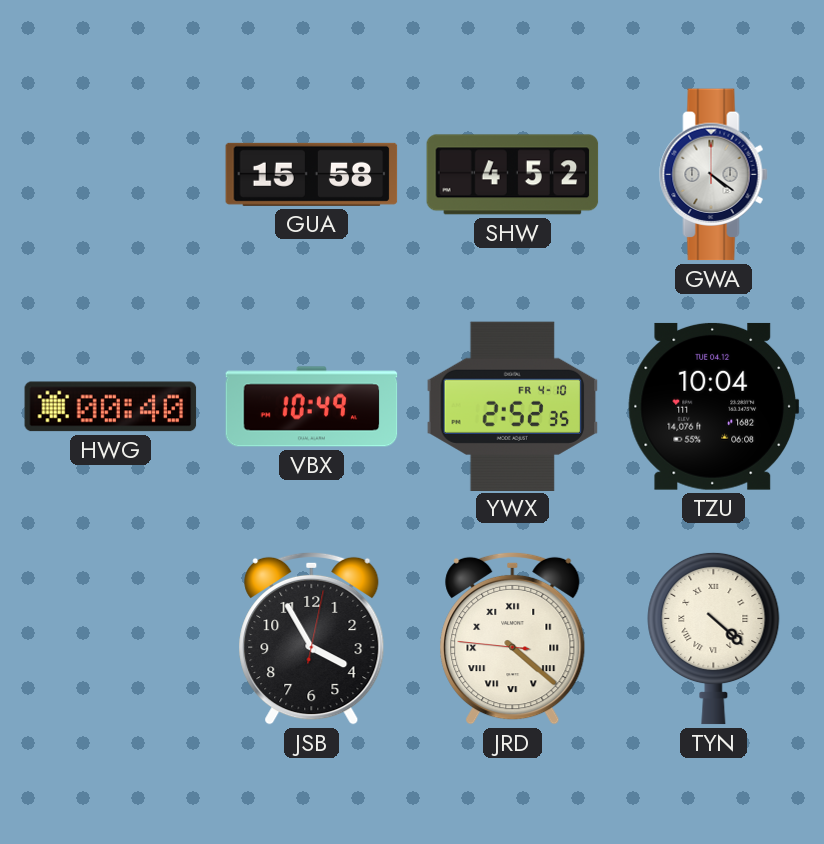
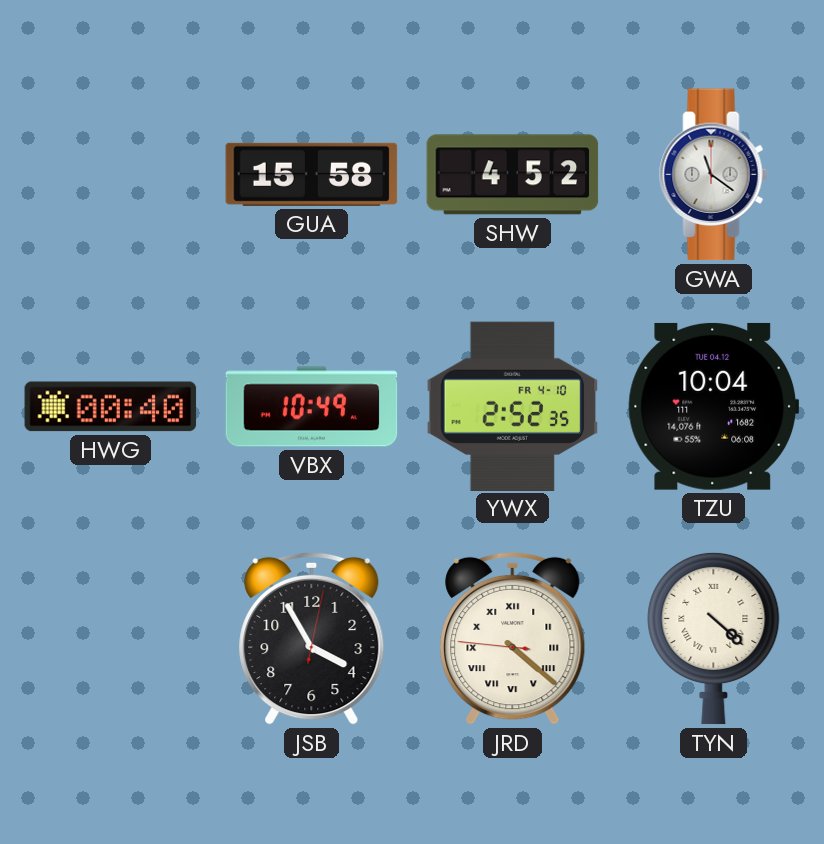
GWA: 4:21 -> 11:21
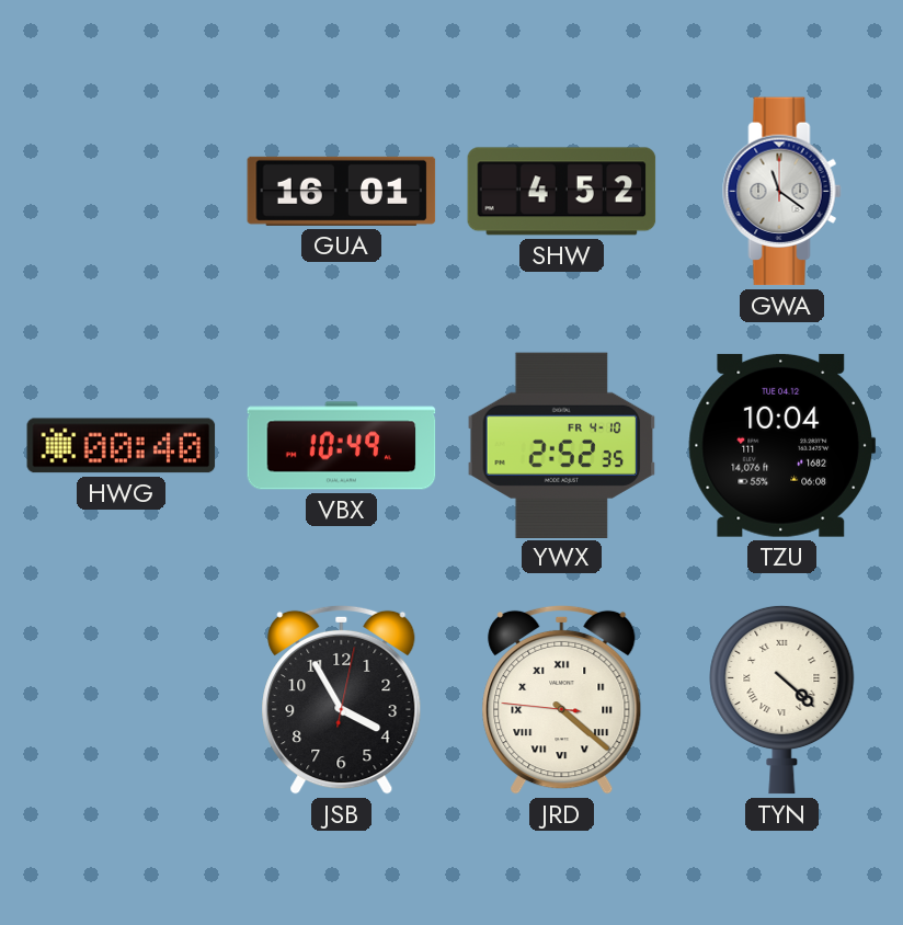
GUA: 15:58 -> 16:01
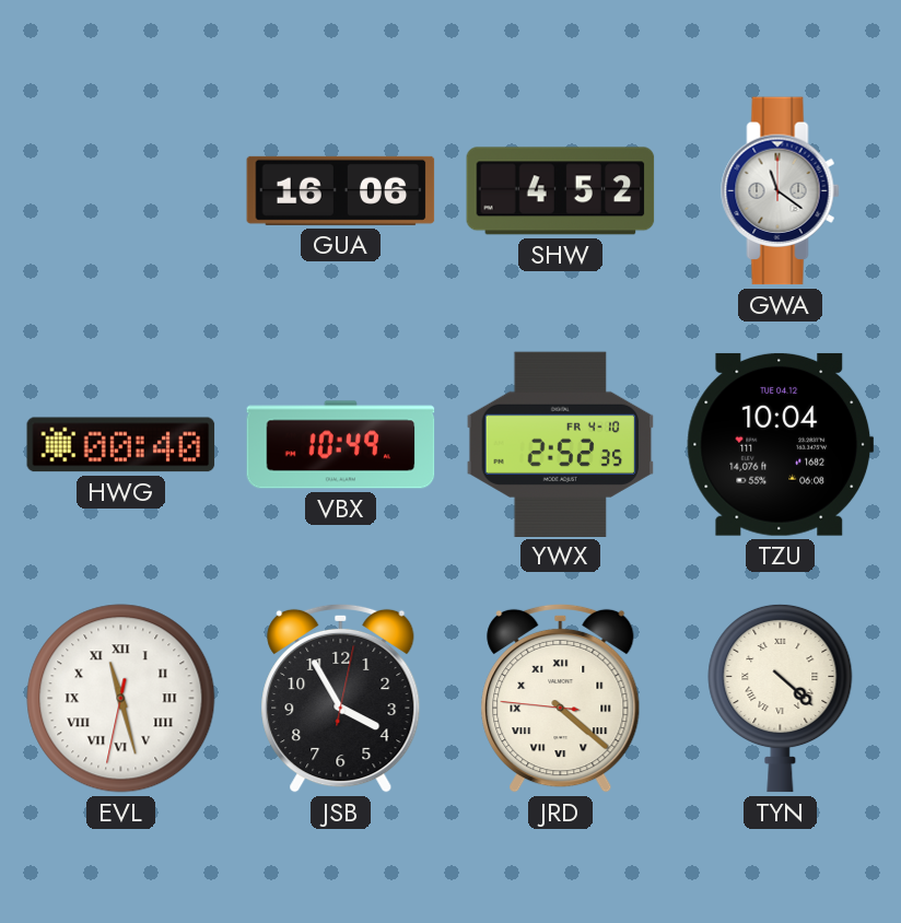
GUA: 16:01 -> 16:06
EVL: none -> 11:27
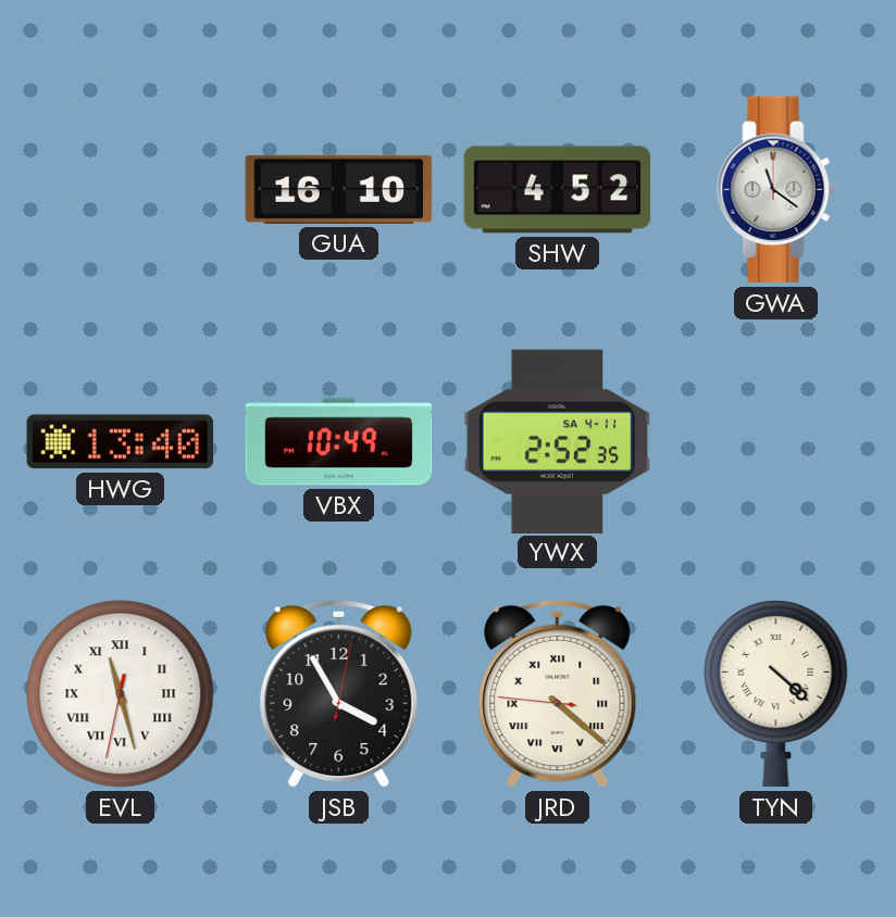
GUA: 16:06 -> 16:10
HWG: 00:40 -> 13:40
YWX date: FR 4-10 -> SA 4-11
TZU: 10:04 -> none
